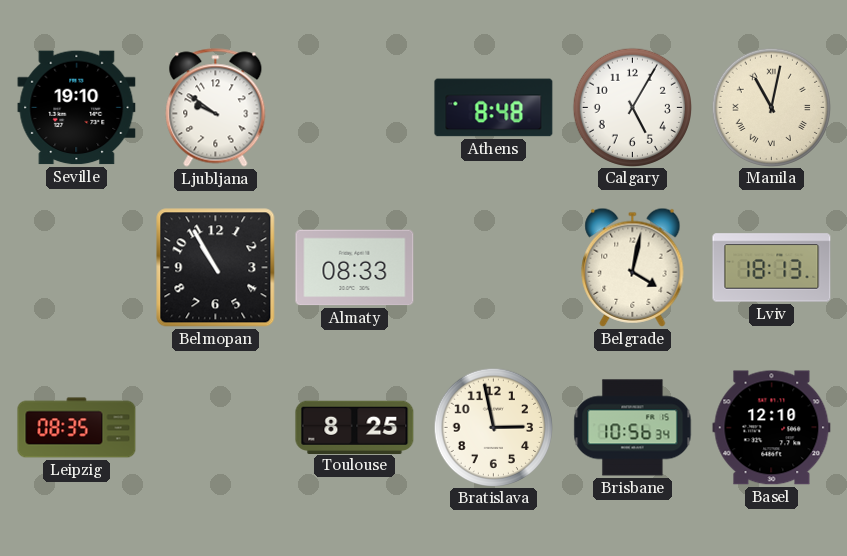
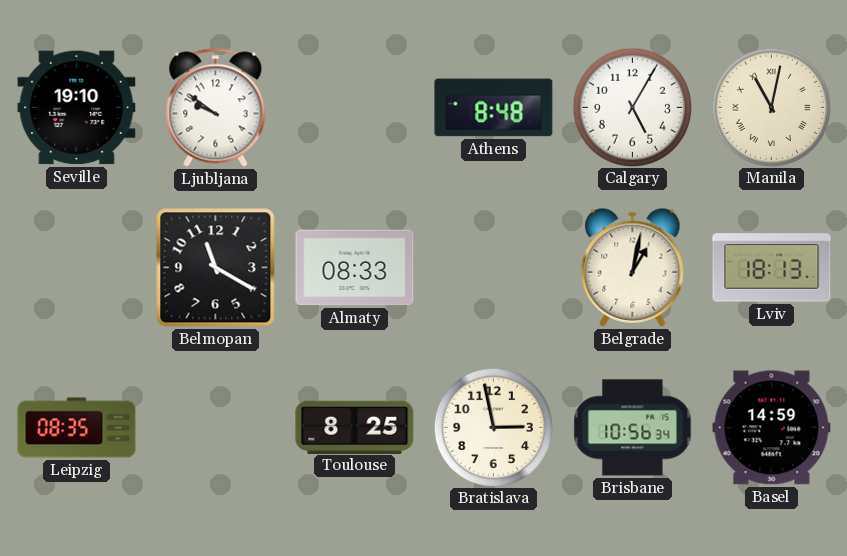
Belmopan: 10:55 -> 11:20
Belgrade: 4:02 -> 1:02
Basel: 12:10 -> 14:59
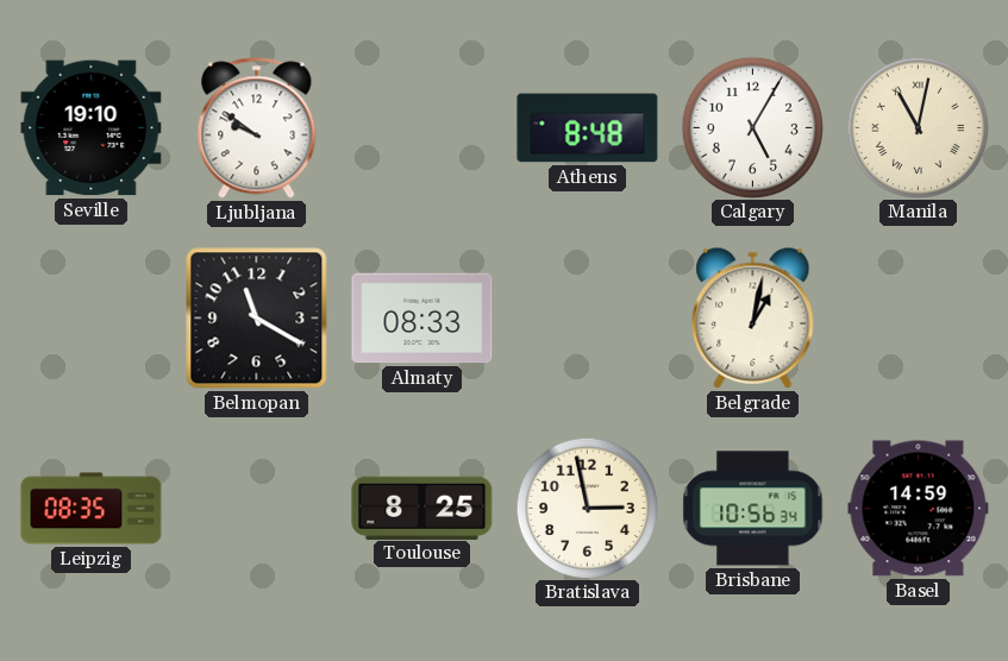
Lviv: 18:13 -> none
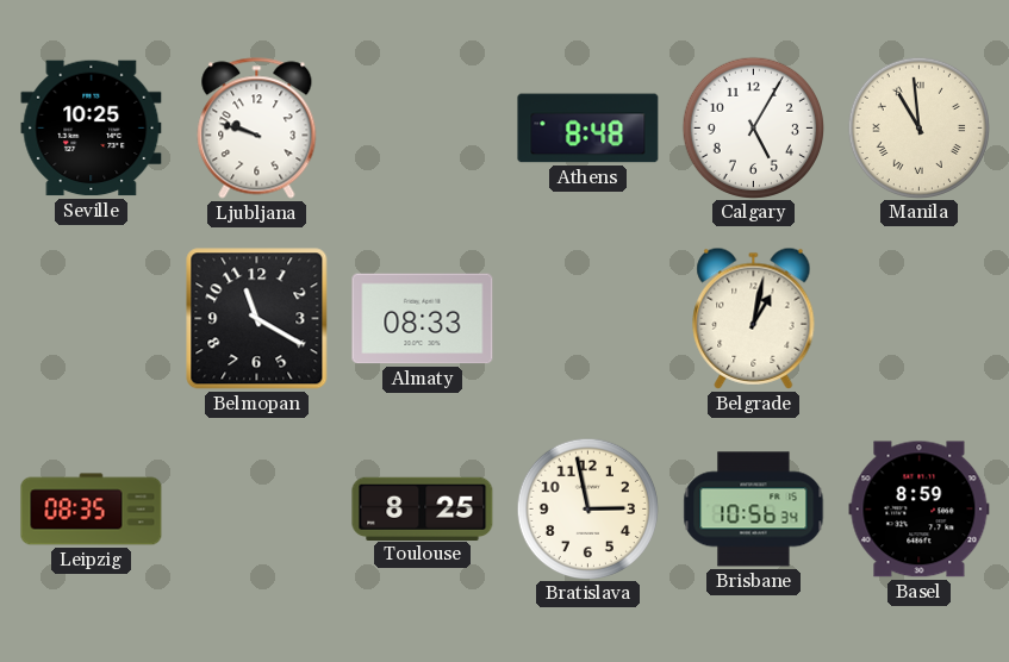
Seville: 19:10 -> 10:25
Ljubljana: 9:51 -> 9:48
Manila: 11:02 -> 10:59
Basel: 14:59 -> 8:59
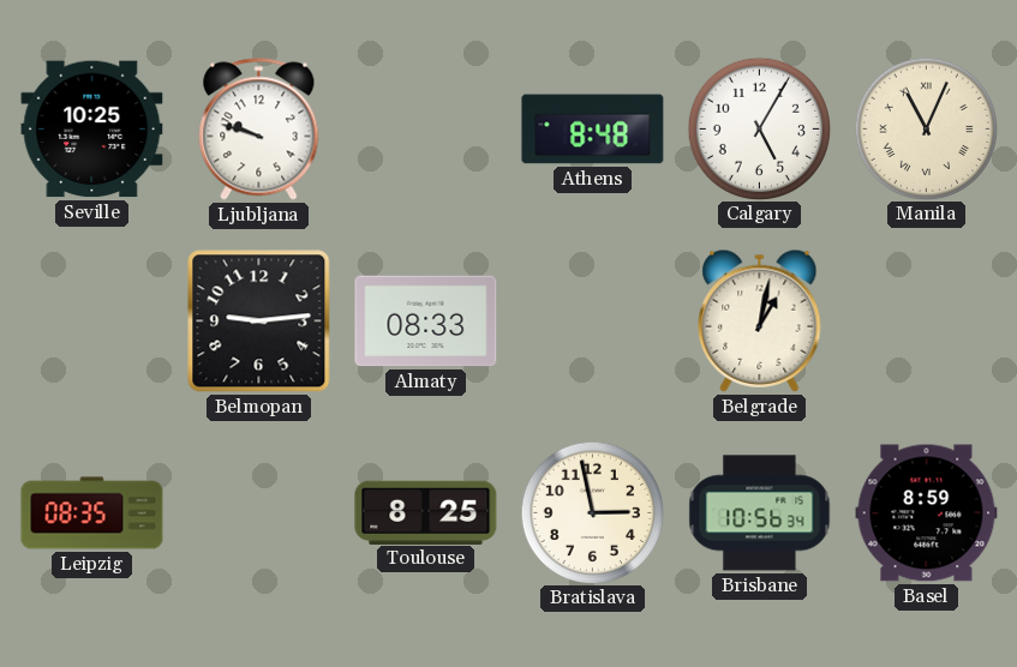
Manila: 10:59 -> 11:04
Belmopan: 11:20 -> 9:14
